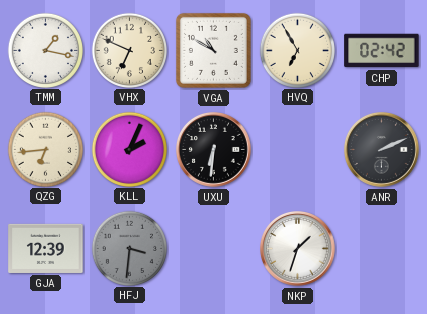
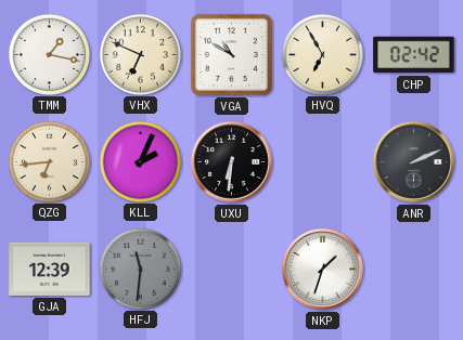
HFJ: 3:31 -> 11:31
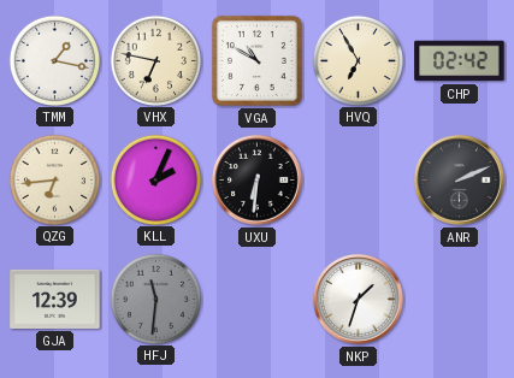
VHX: 6:49 -> 6:47
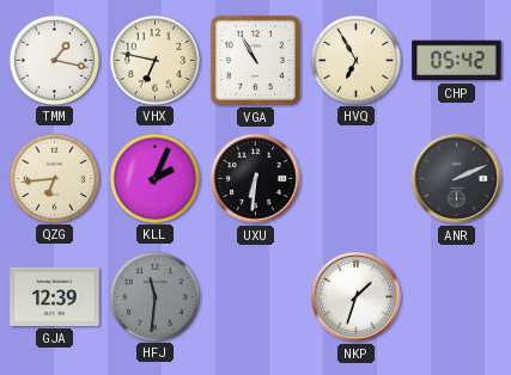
VGA: 10:50 -> 10:55
CHP: 02:42 -> 05:42
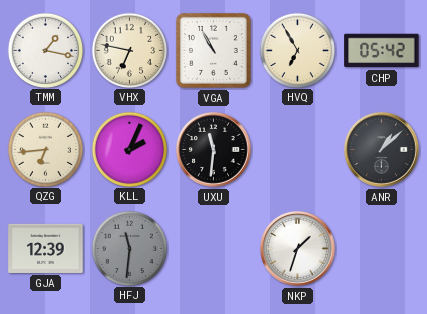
UXU: 6:31 -> 11:31
ANR: 2:11 -> 1:08
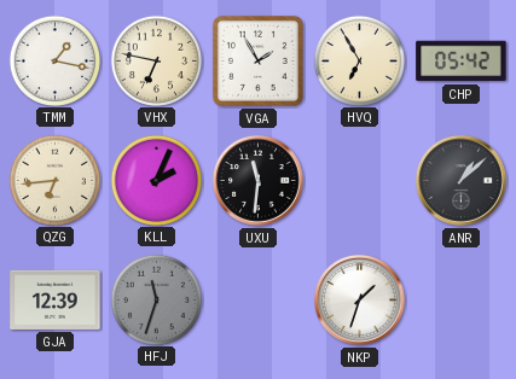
VGA: 10:55 -> 1:55
HFJ: 11:31 -> 11:33
